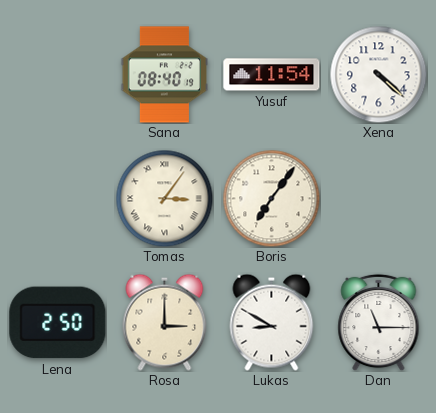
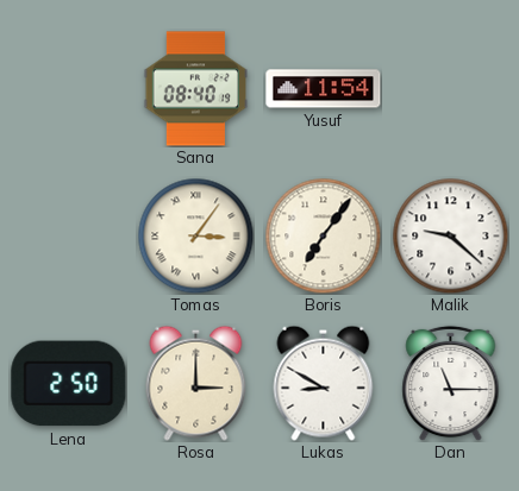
Xena: 4:22 -> none
Malik: none -> 9:22
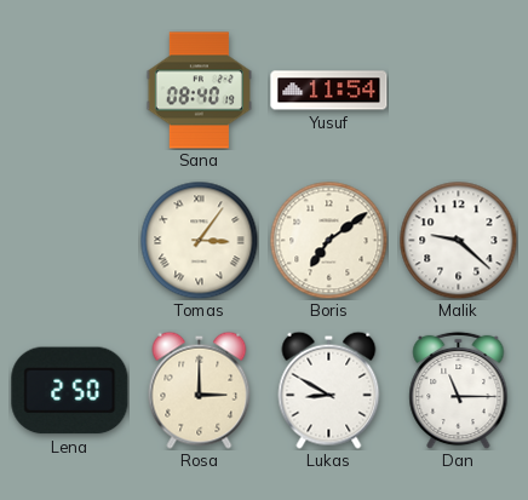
Boris: 7:06 -> 7:09
